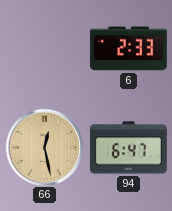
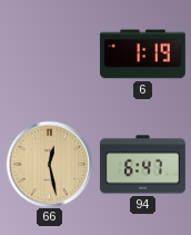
6: 2:33 -> 1:19
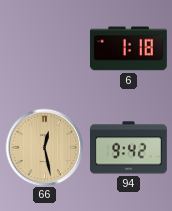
6: 1:19 -> 1:18
94: 6:47 -> 9:42
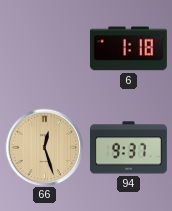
66: 12:28 -> 12:27
94: 9:42 -> 9:37
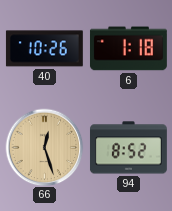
40: none -> 10:26
94: 9:37 -> 8:52
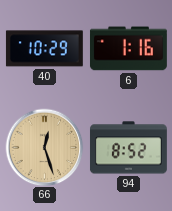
40: 10:26 -> 10:29
6: 1:18 -> 1:16
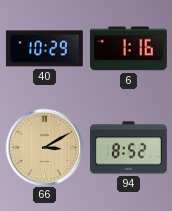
66: 12:27 -> 3:10
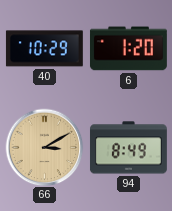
6: 1:16 -> 1:20
94: 8:52 -> 8:49
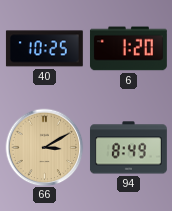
40: 10:29 -> 10:25
